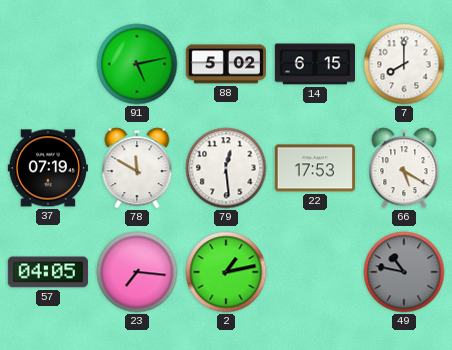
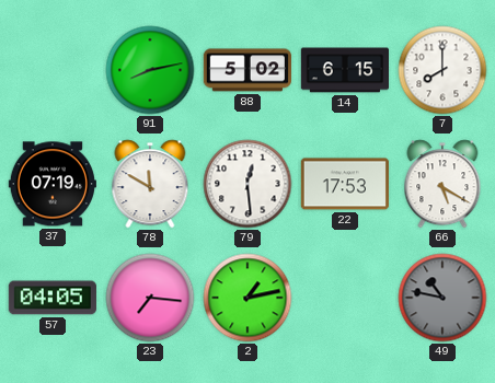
91: 5:13 -> 8:13
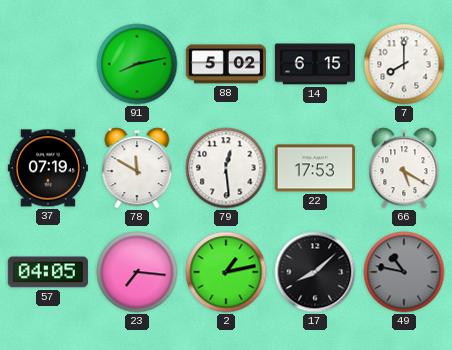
17: none -> 8:08
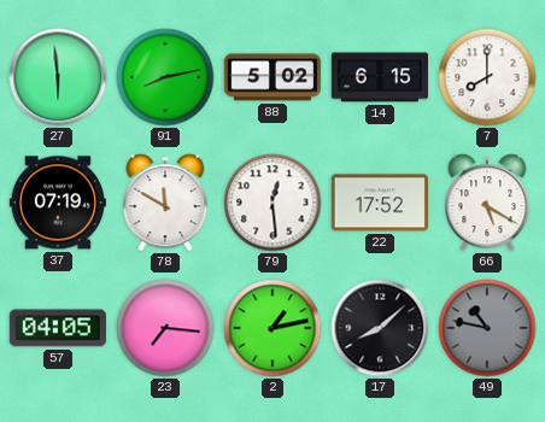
27: none -> 5:59
22: 17:53 -> 17:52
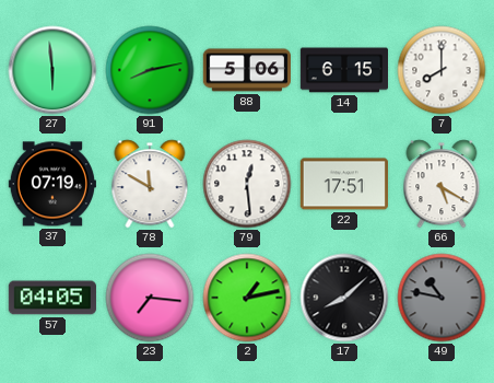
88: 5:02 -> 5:06
22: 17:52 -> 17:51
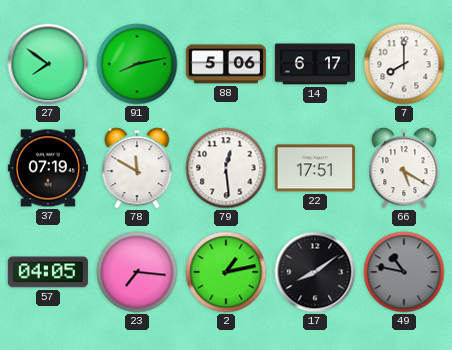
27: 5:59 -> 7:51
14: 6:15 -> 6:17
17: 8:08 -> 8:09
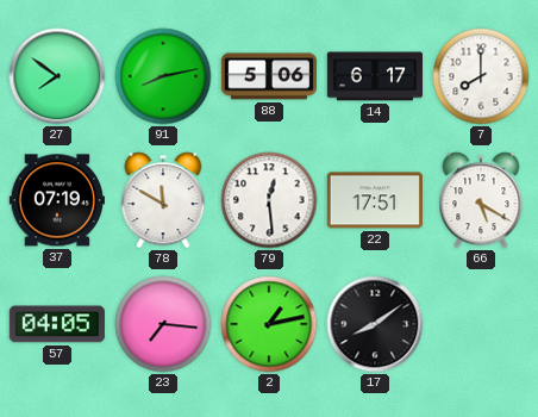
49: 10:47 -> none
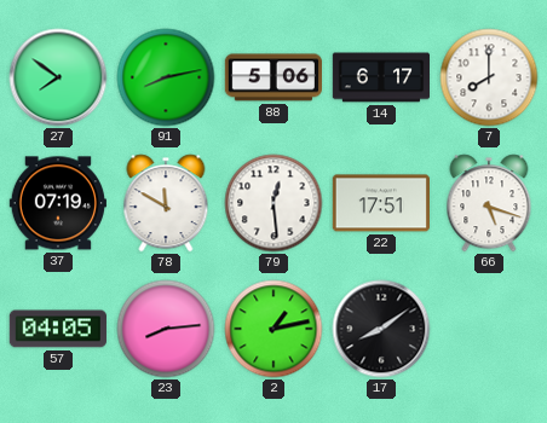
66: 5:20 -> 5:18
23: 7:16 -> 8:14
